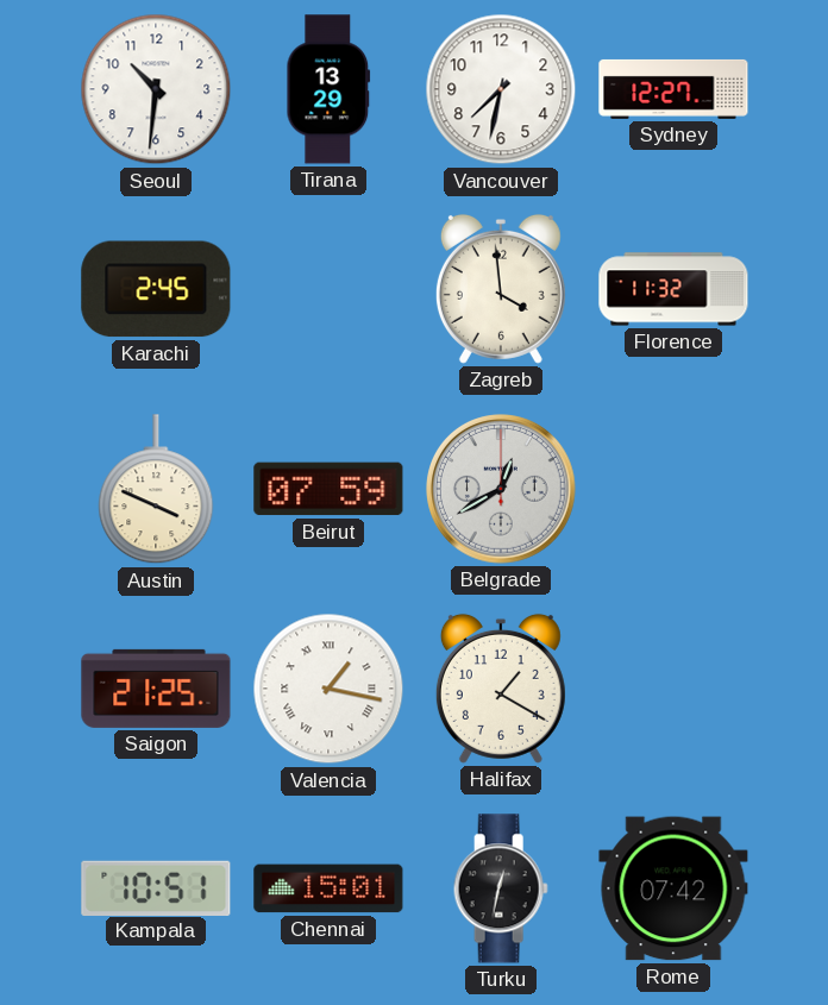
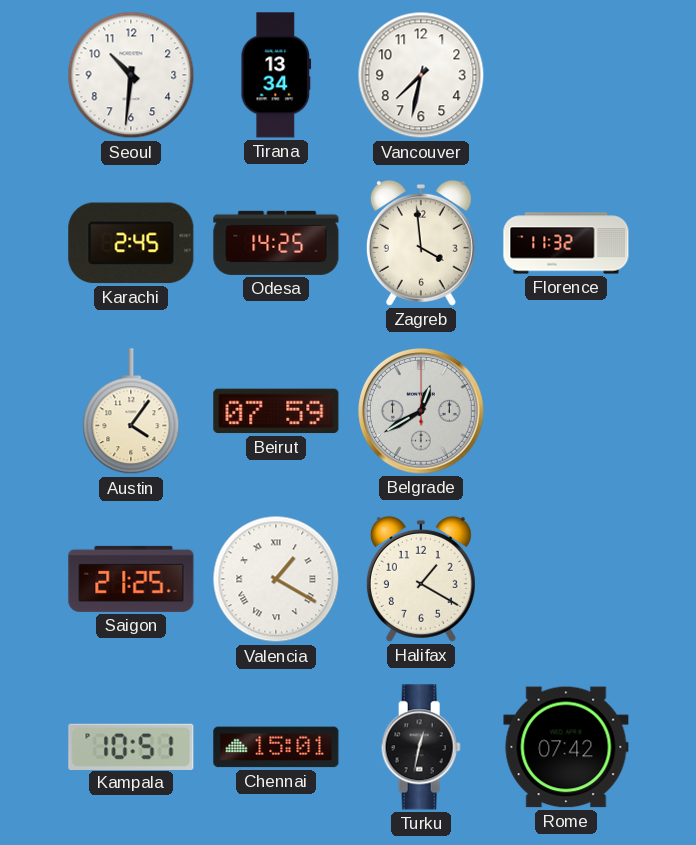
Tirana: 13:29 -> 13:34
Sydney: 12:27 -> none
Odesa: none -> 14:25
Austin: 3:49 -> 4:06
Valencia: 1:17 -> 1:20
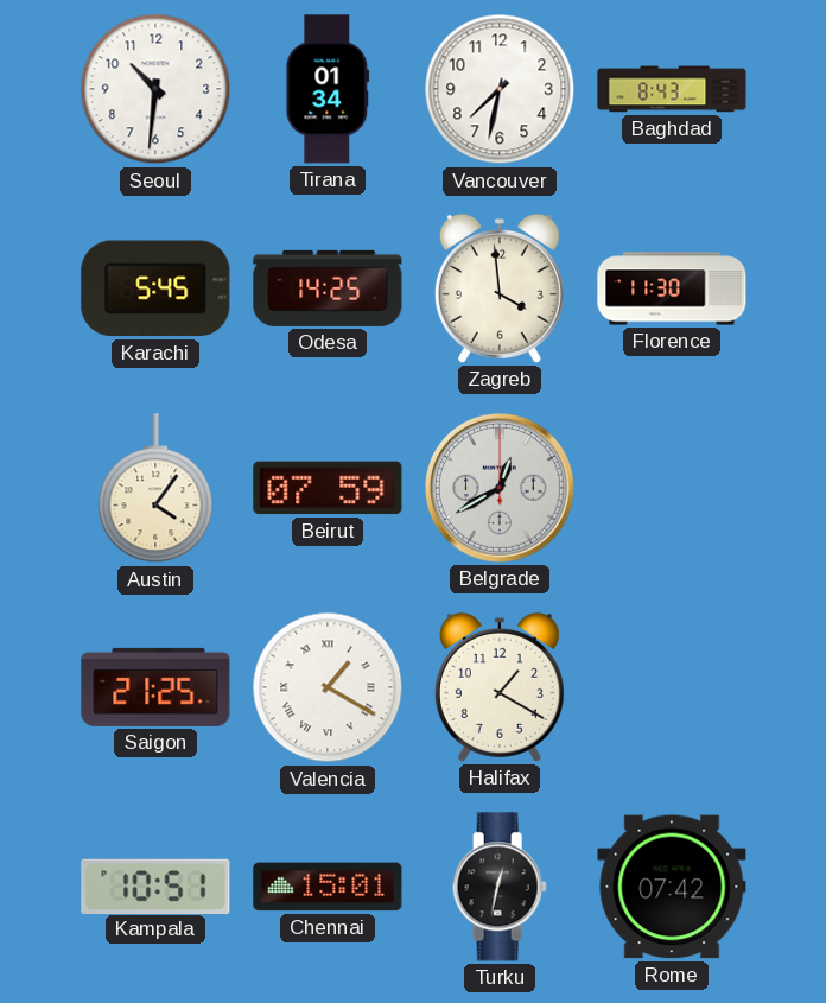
Tirana: 13:34 -> 01:34
Baghdad: none -> 8:43
Karachi: 2:45 -> 5:45
Florence: 11:32 -> 11:30
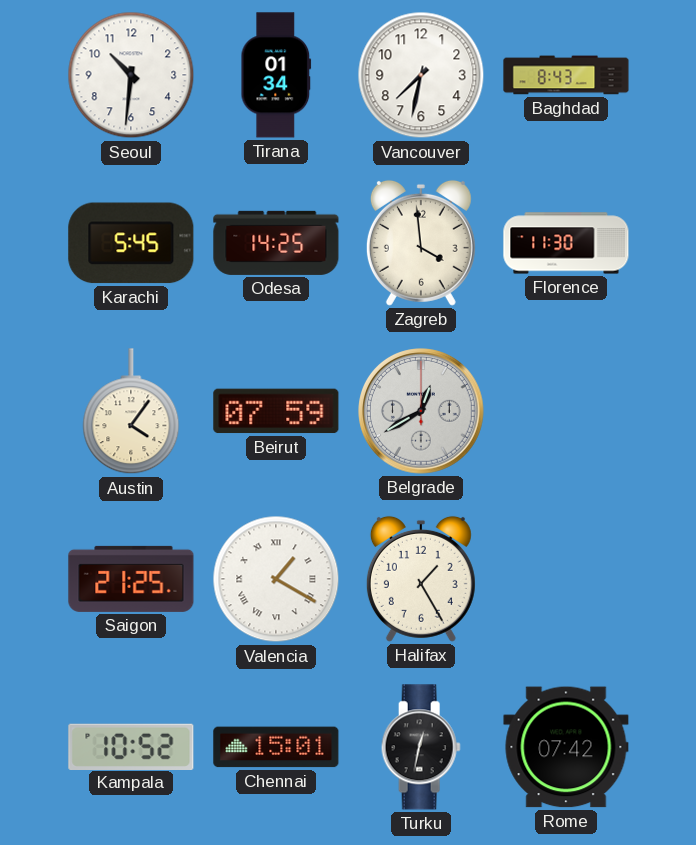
Halifax: 1:20 -> 1:25
Kampala: 10:51 -> 10:52
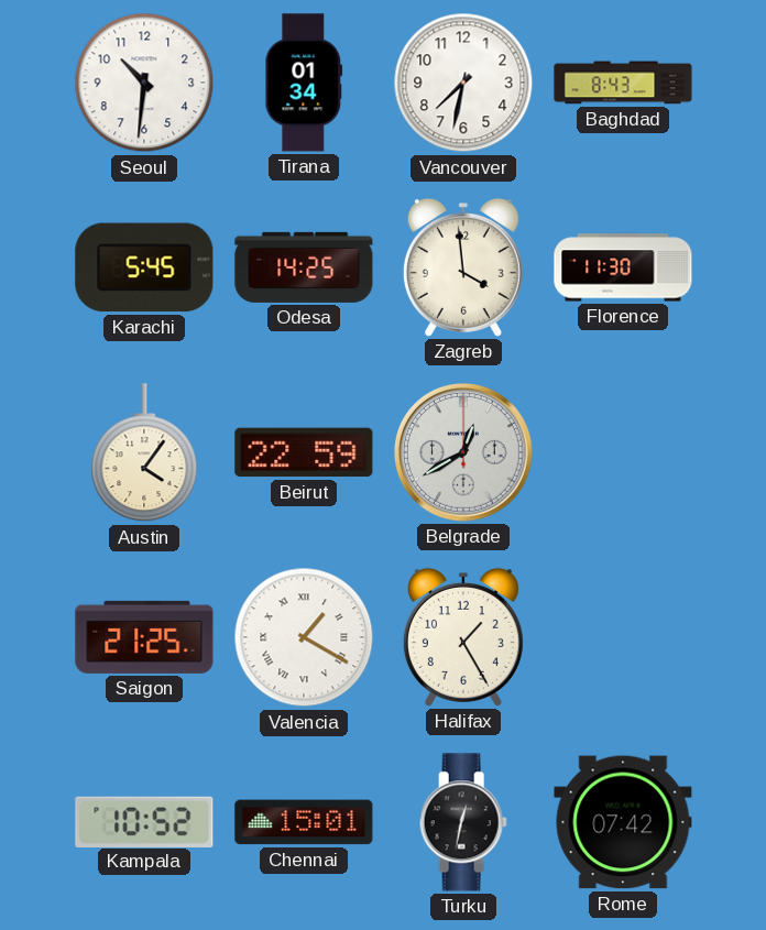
Beirut: 07:59 -> 22:59
